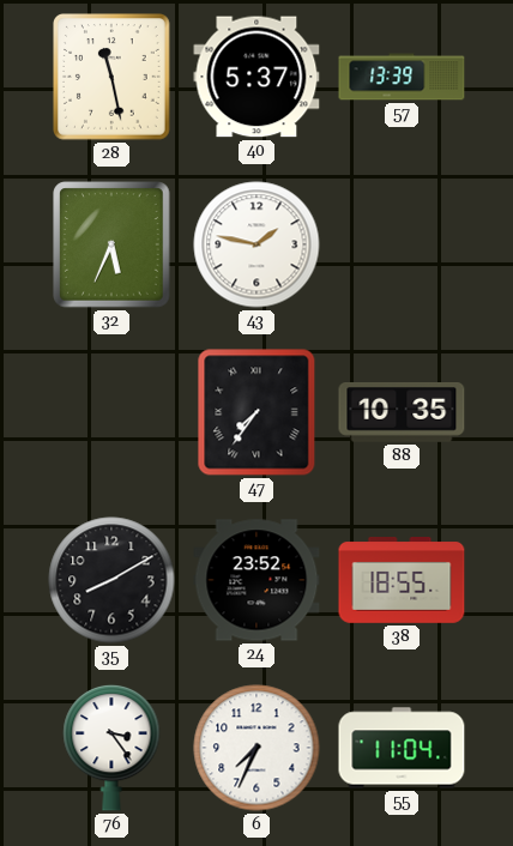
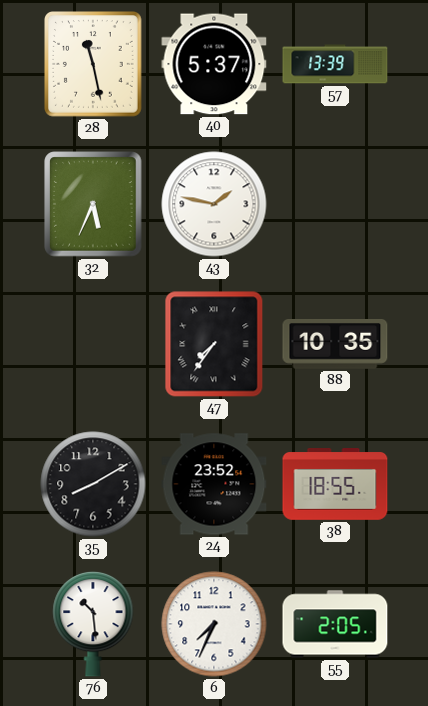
76: 3:24 -> 10:29
55: 11:04 -> 2:05
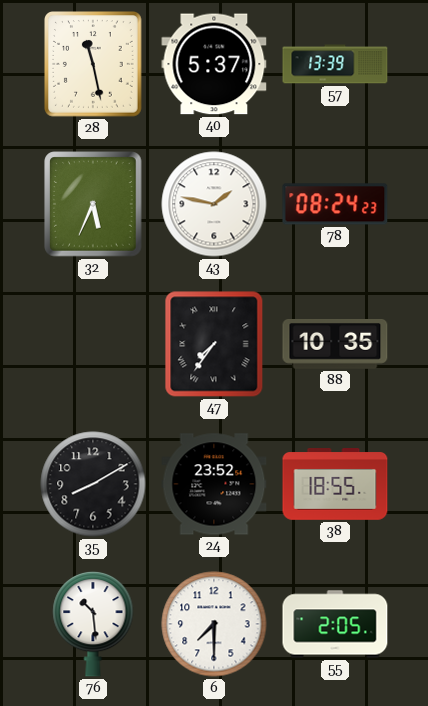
78: none -> 08:24
6: 7:34 -> 7:30
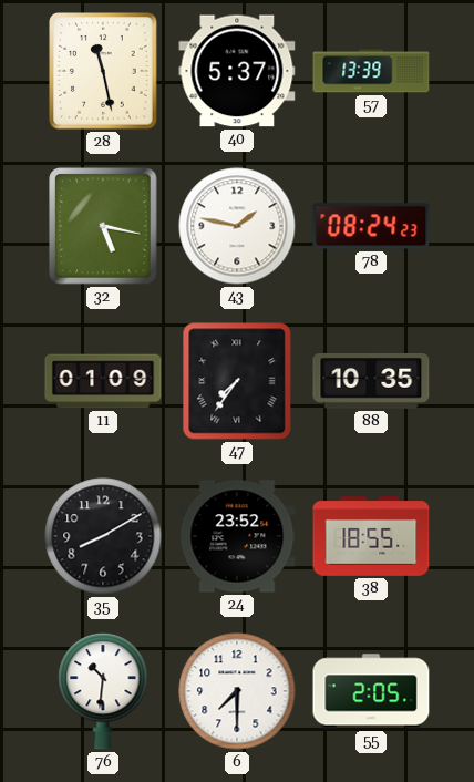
32: 5:34 -> 5:17
11: none -> 01:09
76: 10:29 -> 10:31
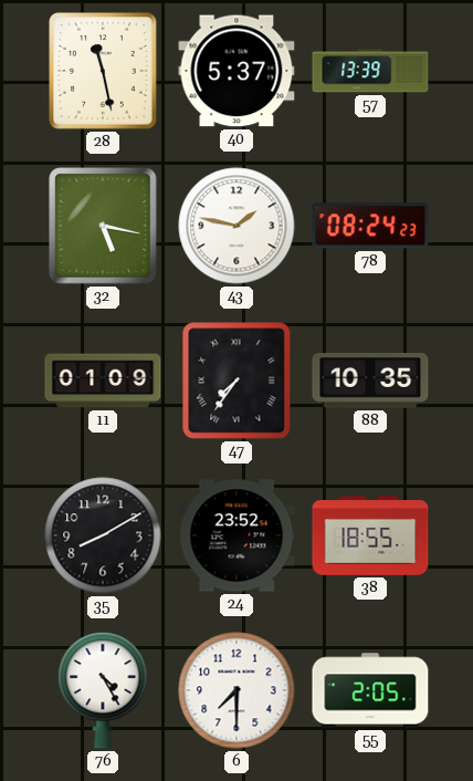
76: 10:31 -> 4:25
